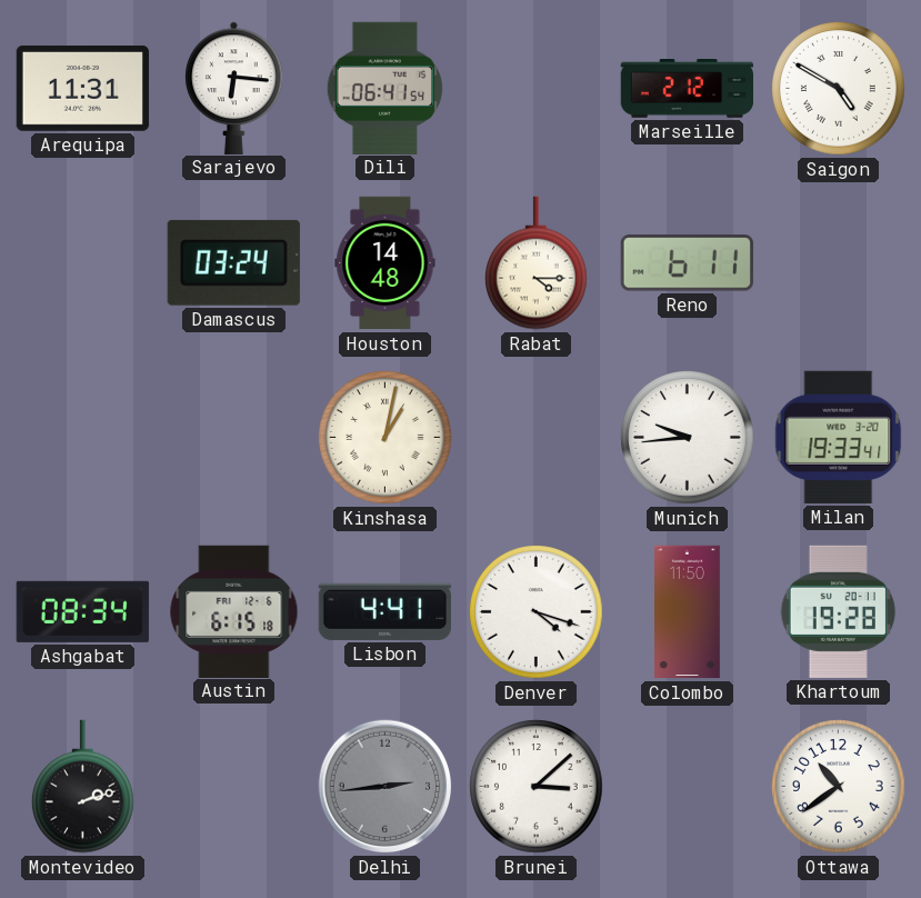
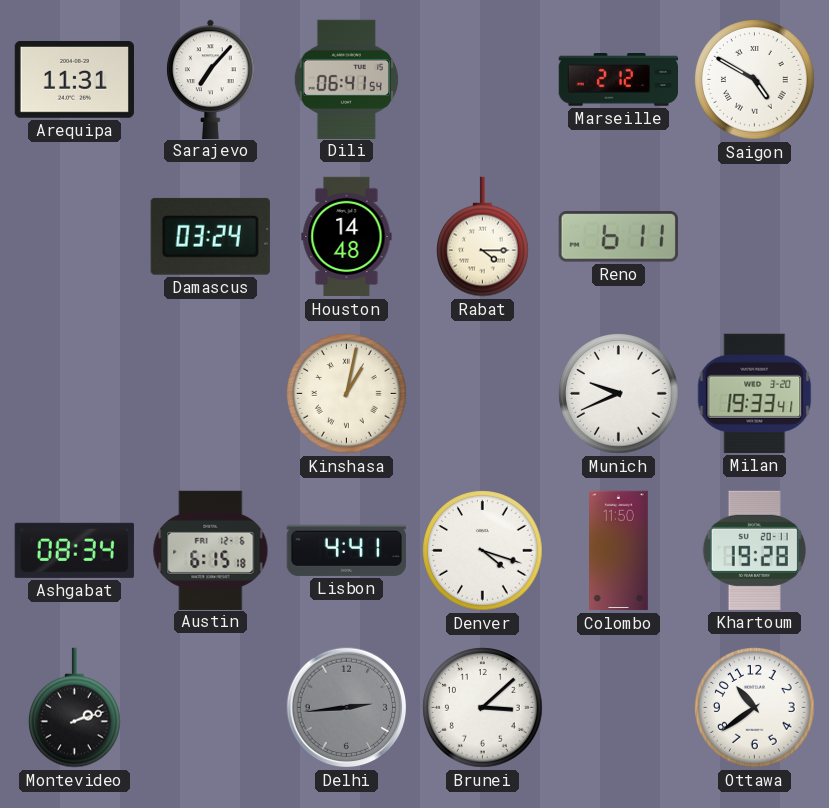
Sarajevo: 6:16 -> 7:07
Munich: 9:44 -> 9:41
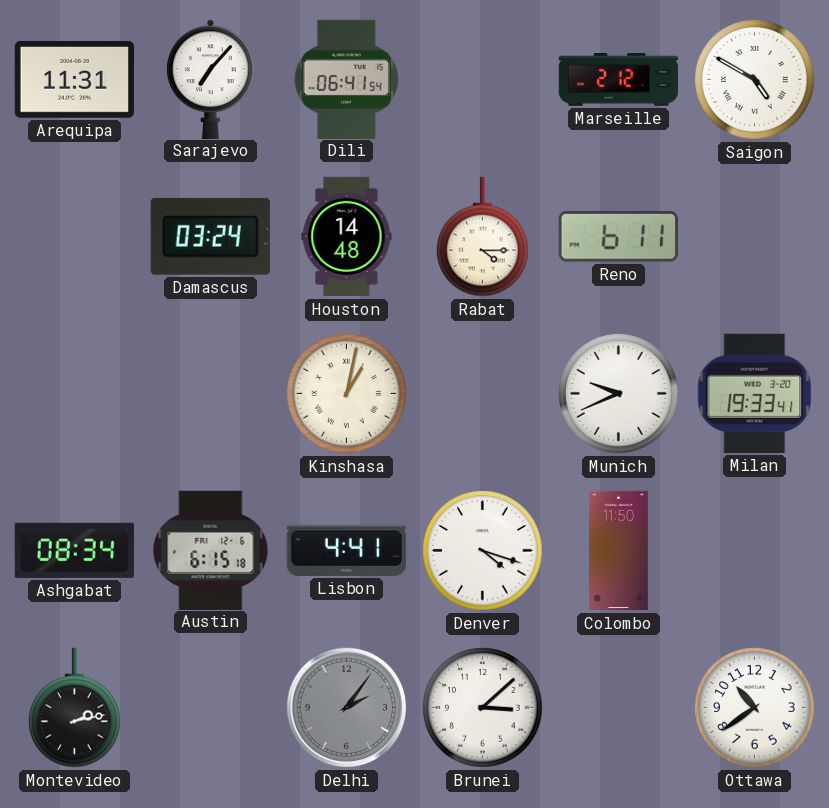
Khartoum: 19:28 -> none
Montevideo: 2:12 -> 2:13
Delhi: 2:44 -> 2:06
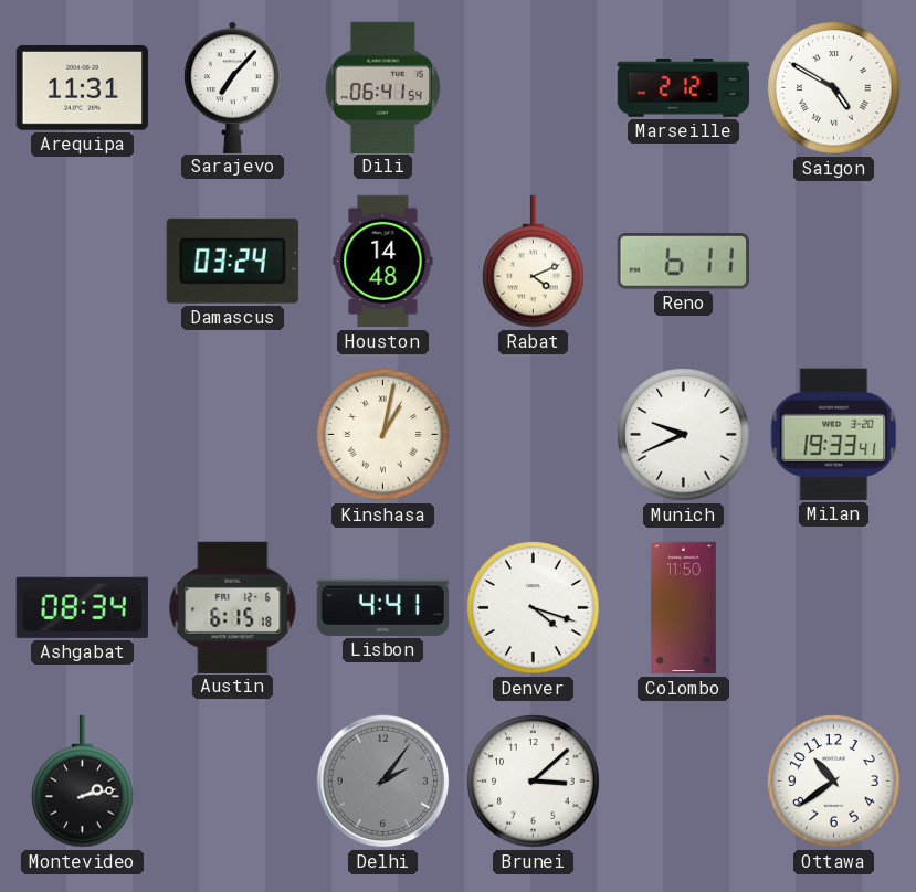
Rabat: 4:15 -> 4:11
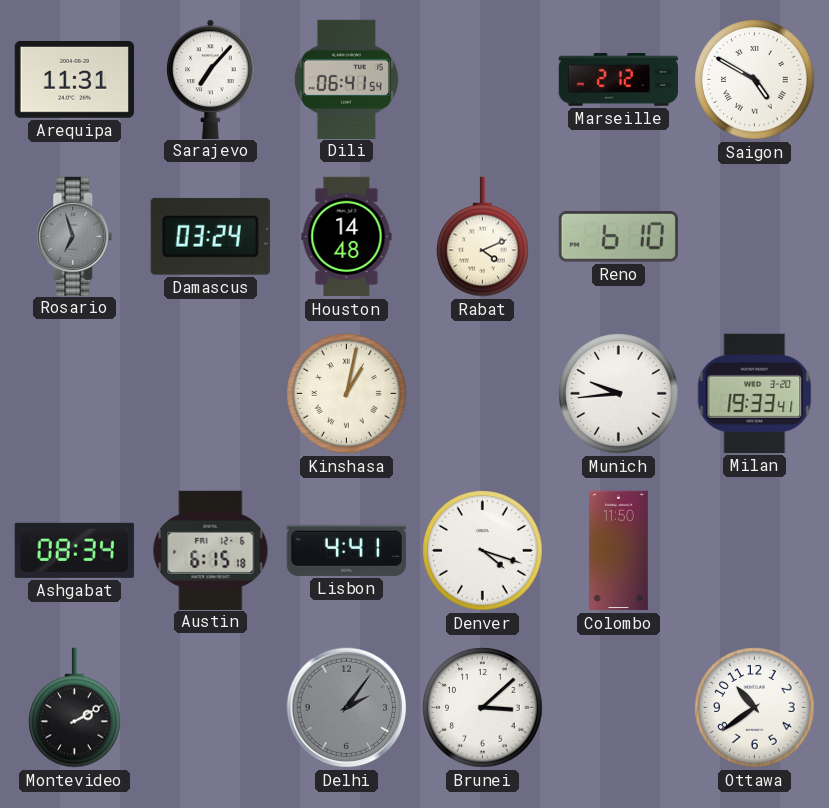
Rosario: none -> 6:57
Reno: 6:11 -> 6:10
Munich: 9:41 -> 9:44
Montevideo: 2:13 -> 2:10
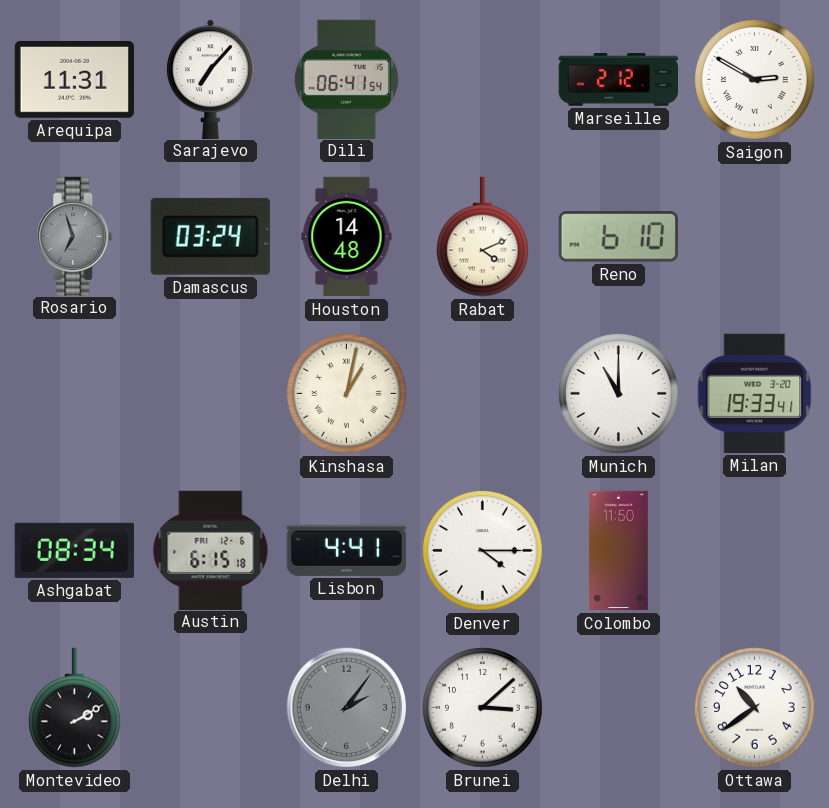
Saigon: 4:50 -> 2:50
Munich: 9:44 -> 11:00
Denver: 4:18 -> 4:15
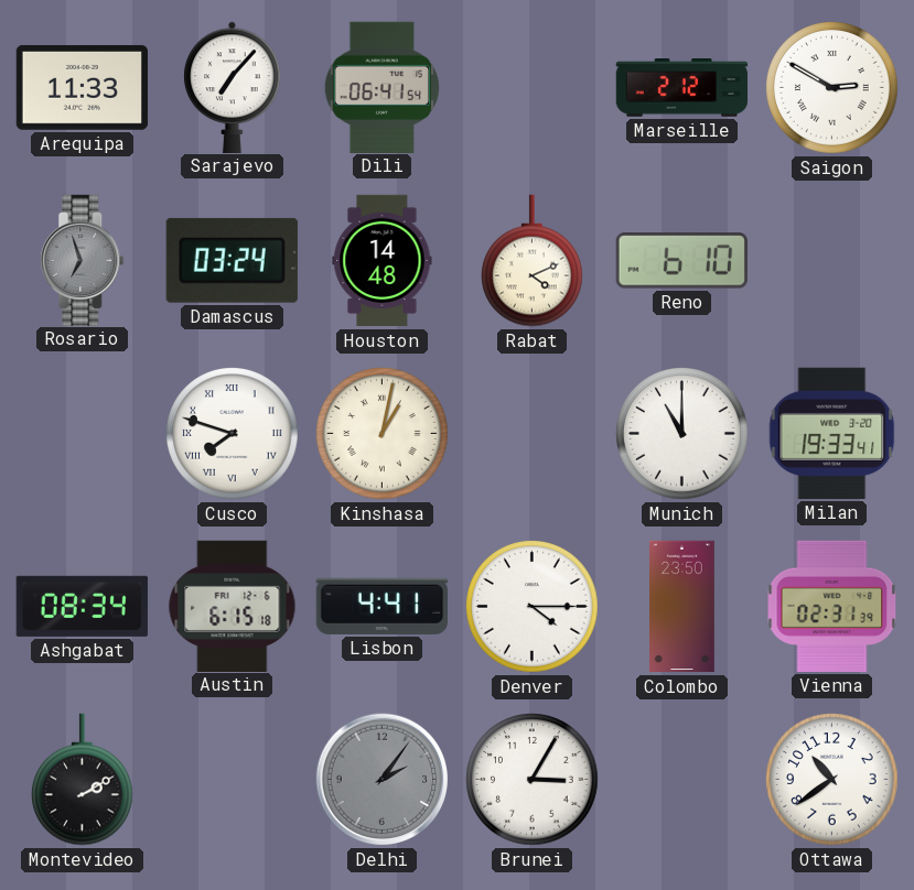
Arequipa: 11:31 -> 11:33
Cusco: none -> 7:48
Colombo: 11:50 -> 23:50
Vienna: none -> 02:31
Brunei: 3:08 -> 3:05
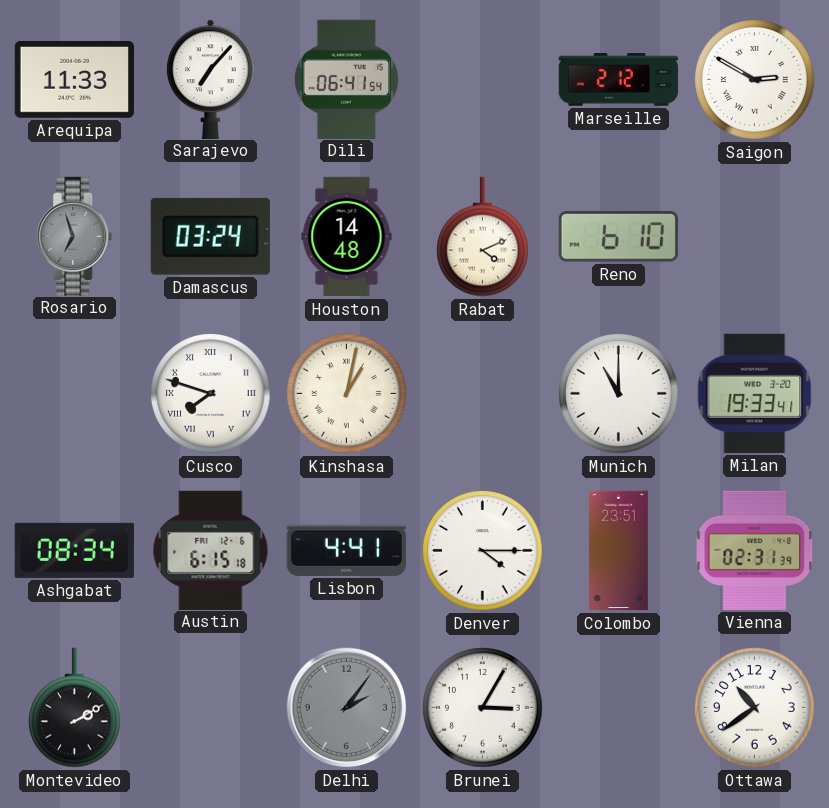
Colombo: 23:50 -> 23:51
